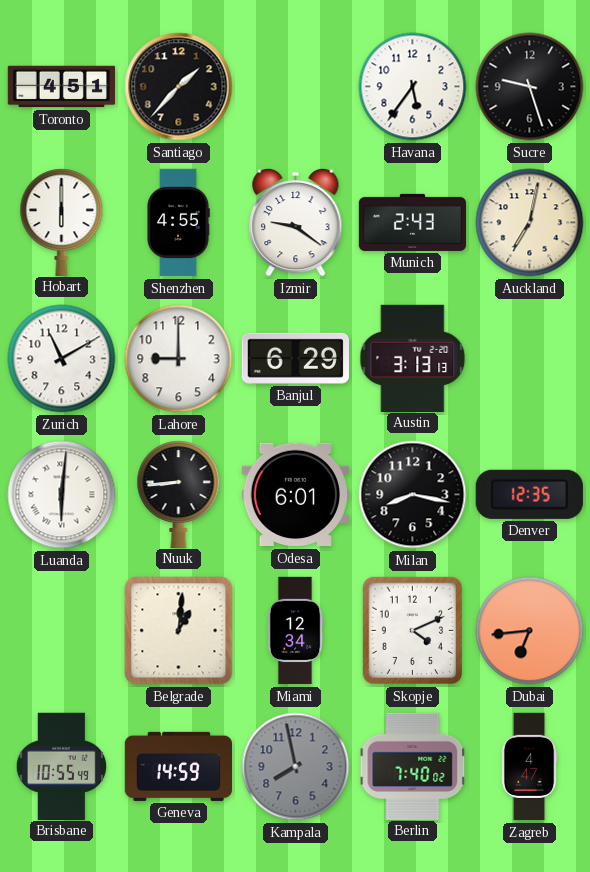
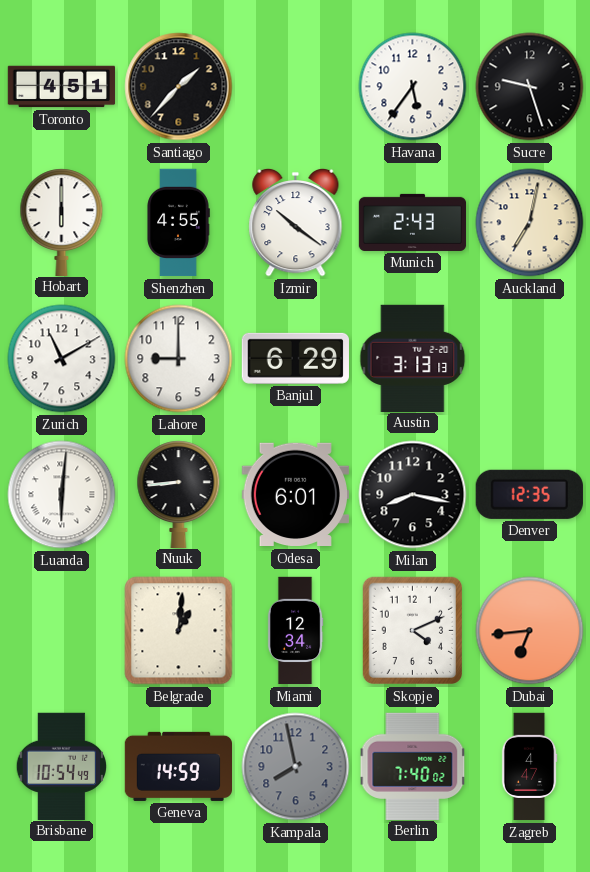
Izmir: 9:21 -> 10:21
Brisbane: 10:55 -> 10:54
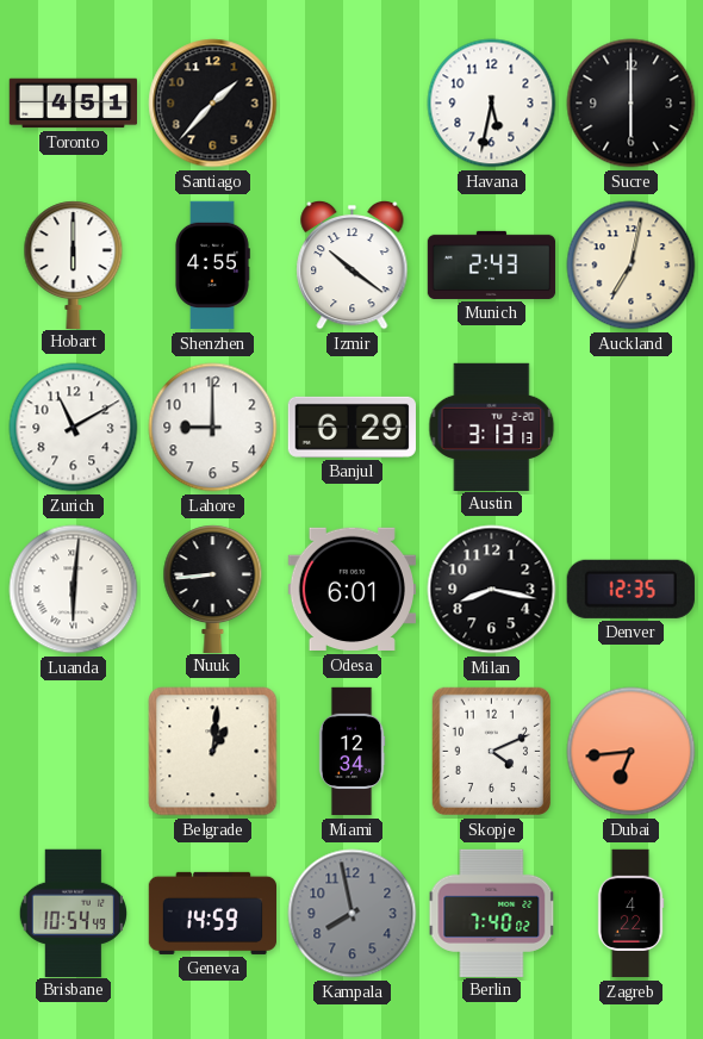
Havana: 5:36 -> 5:32
Sucre: 9:27 -> 6:00
Zagreb: 4:47 -> 4:22
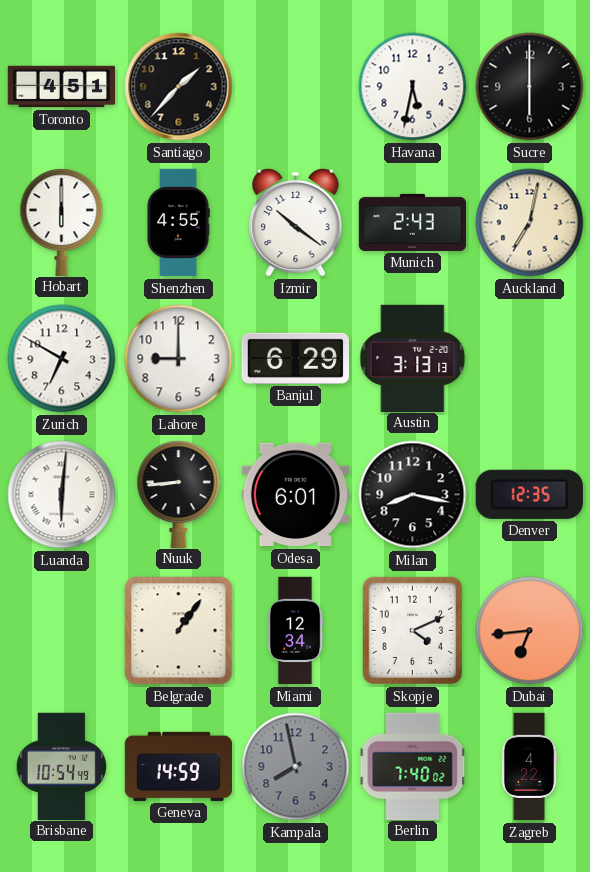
Zurich: 11:10 -> 6:50
Belgrade: 1:01 -> 1:06
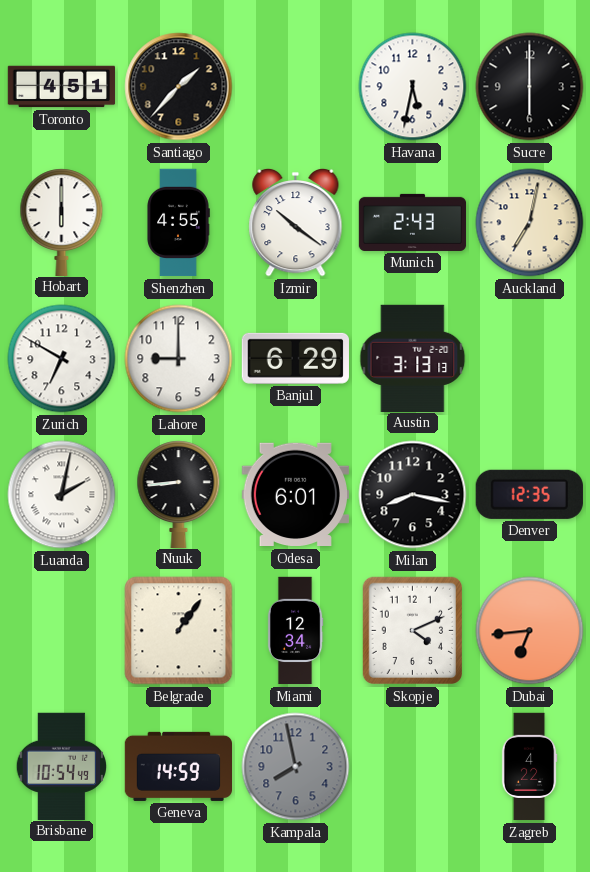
Luanda: 6:01 -> 2:02
Berlin: 7:40 -> none
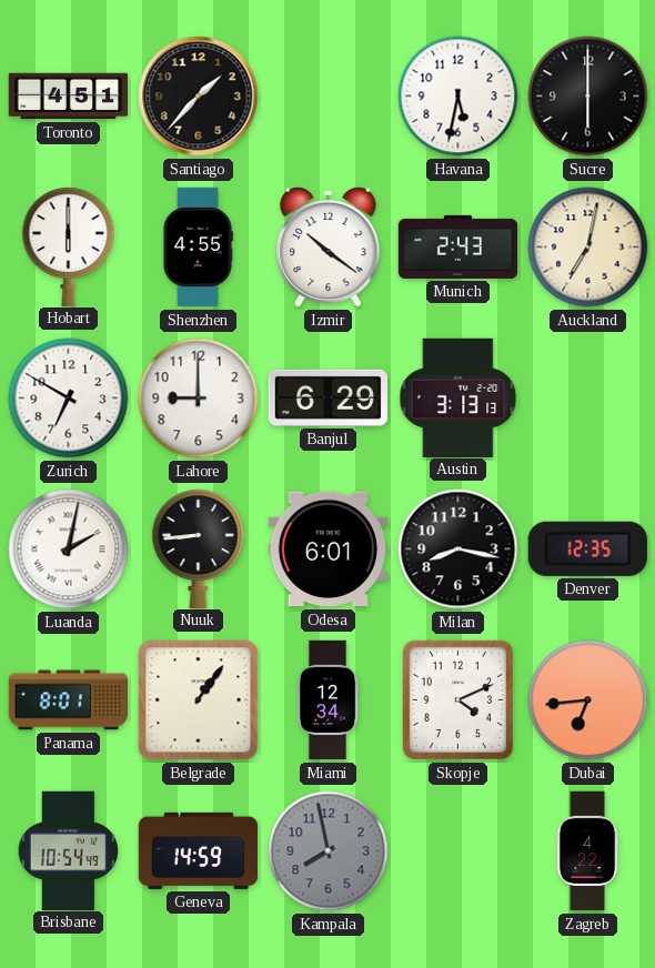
Panama: none -> 8:01
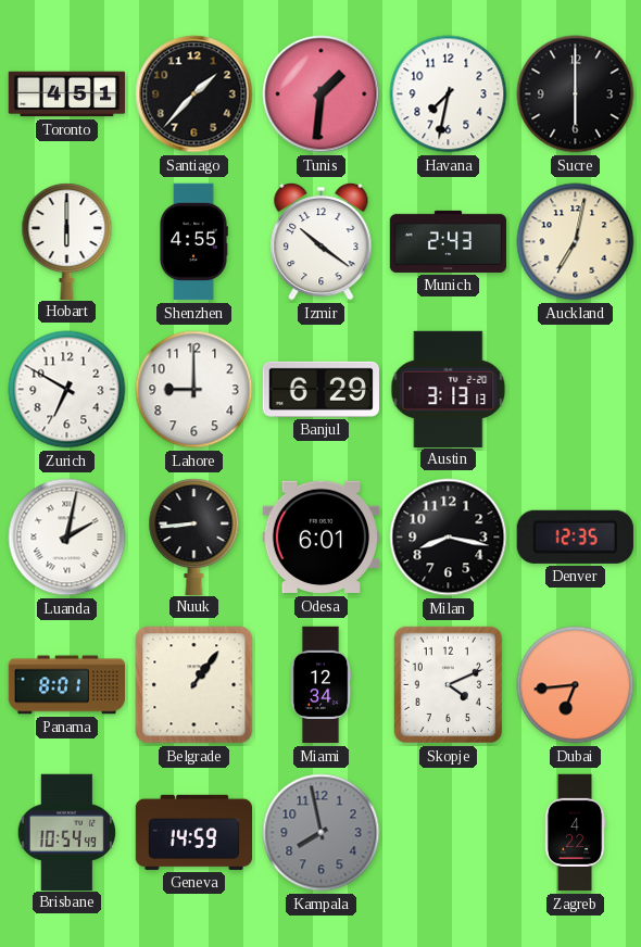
Tunis: none -> 1:31
Havana: 5:32 -> 7:32
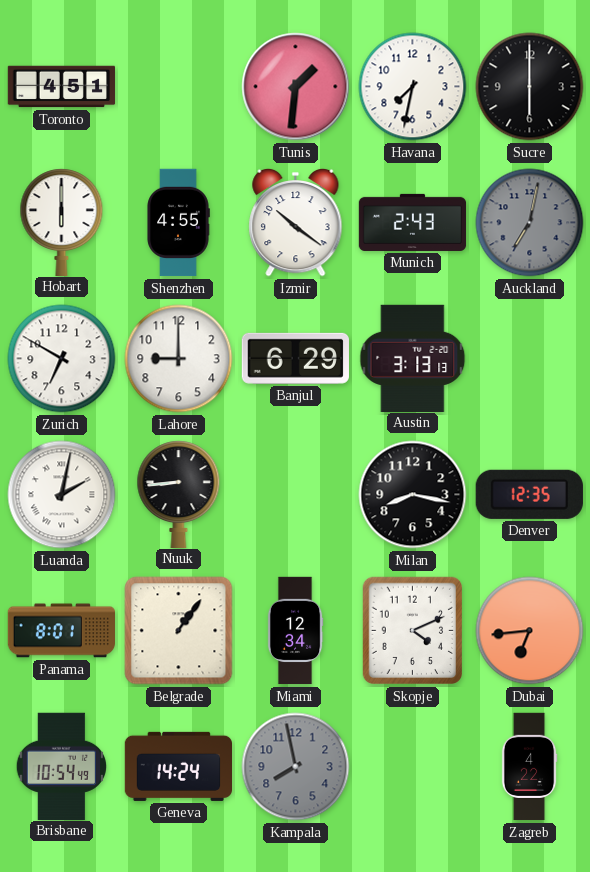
Santiago: 1:37 -> none
Auckland dial: cream -> grey
Odesa: 6:01 -> none
Geneva: 14:59 -> 14:24
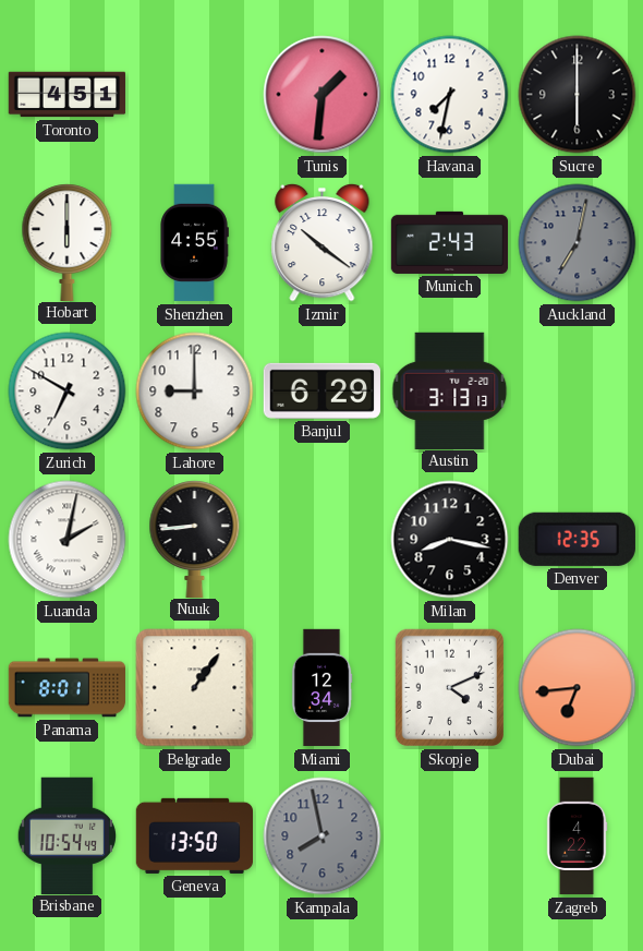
Geneva: 14:24 -> 13:50
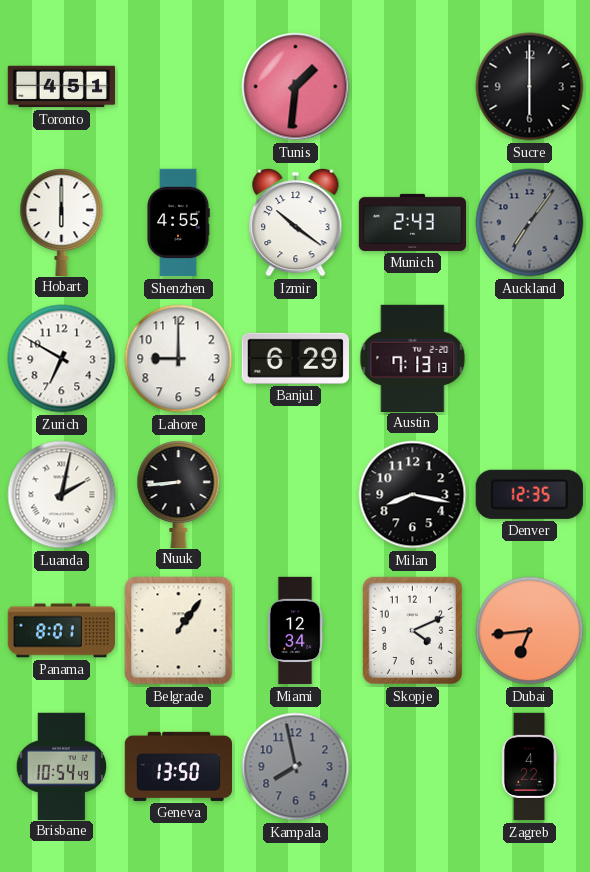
Havana: 7:32 -> none
Auckland: 7:02 -> 7:06
Austin: 3:13 -> 7:13
